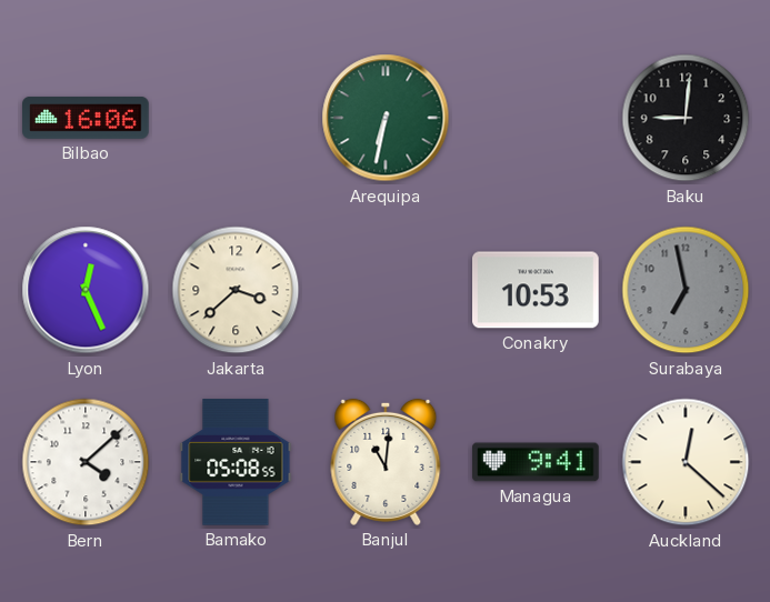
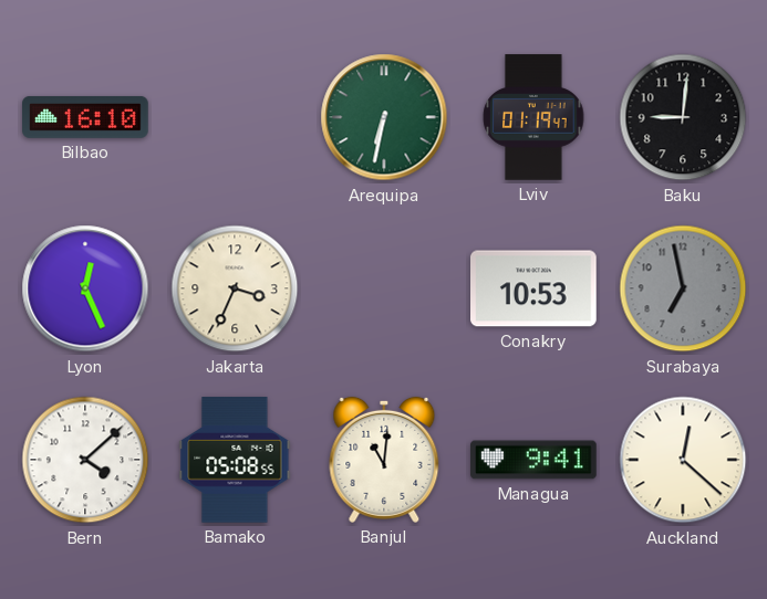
Bilbao: 16:06 -> 16:10
Lviv: none -> 01:19
Jakarta: 3:38 -> 3:34
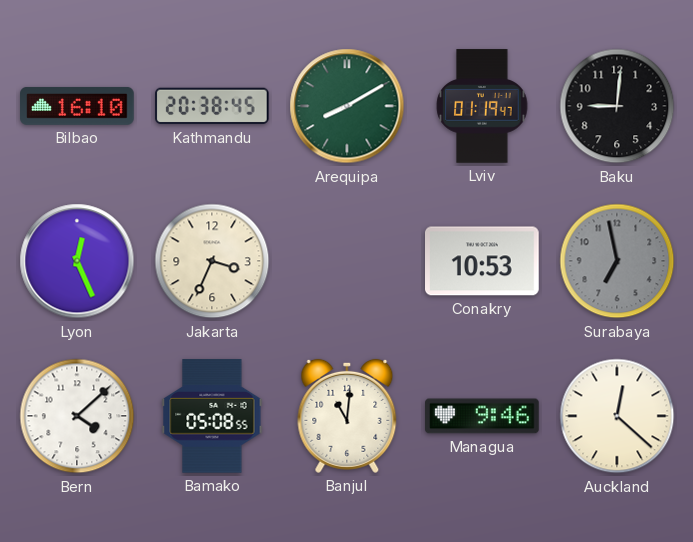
Kathmandu: none -> 20:38
Arequipa: 6:32 -> 8:10
Managua: 9:41 -> 9:46
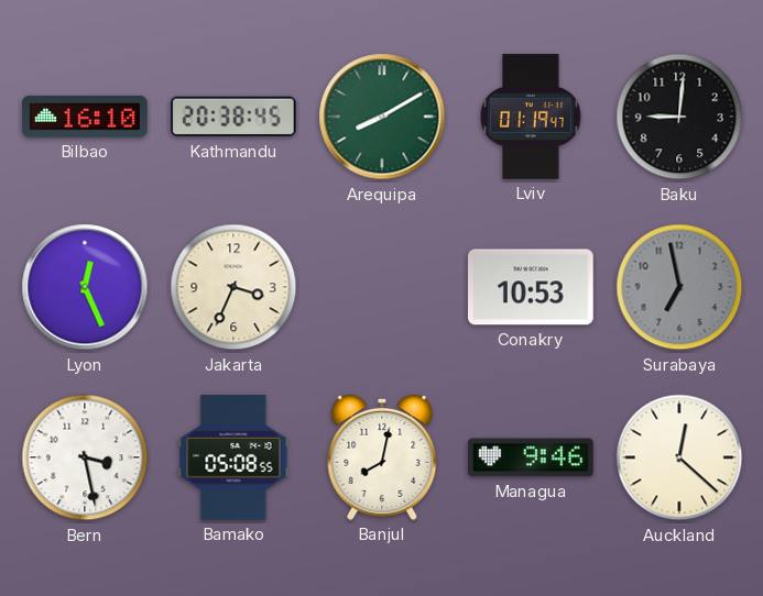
Bern: 4:08 -> 3:28
Banjul: 11:01 -> 8:02
